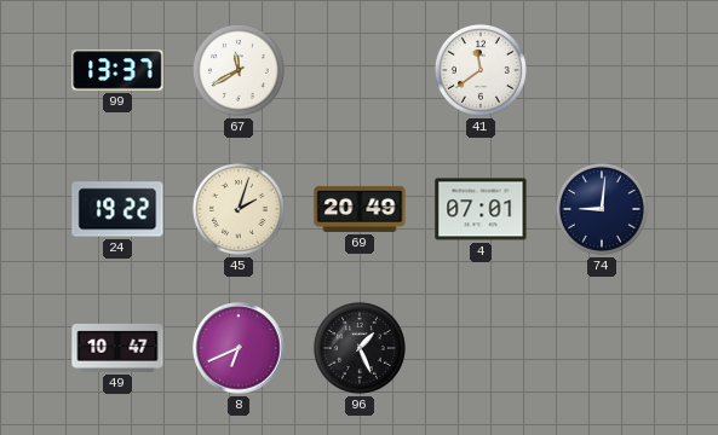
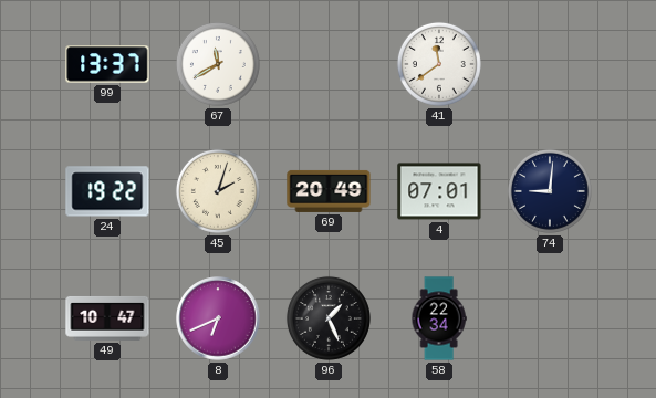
58: none -> 22:34
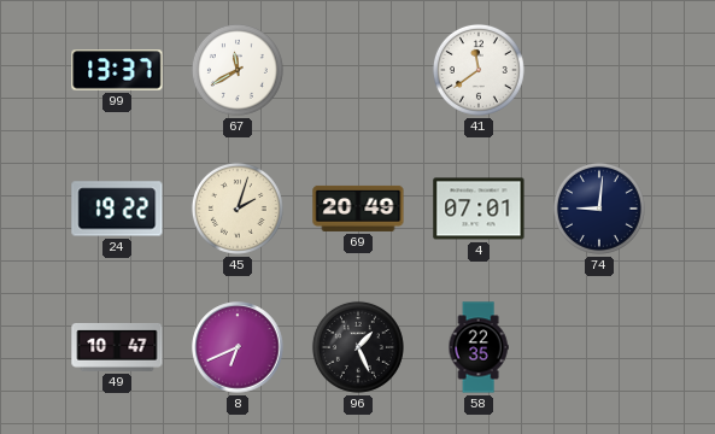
58: 22:34 -> 22:35
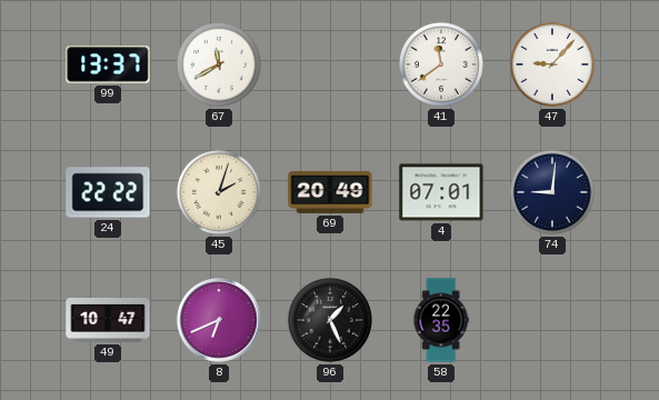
47: none -> 9:07
24: 19:22 -> 22:22
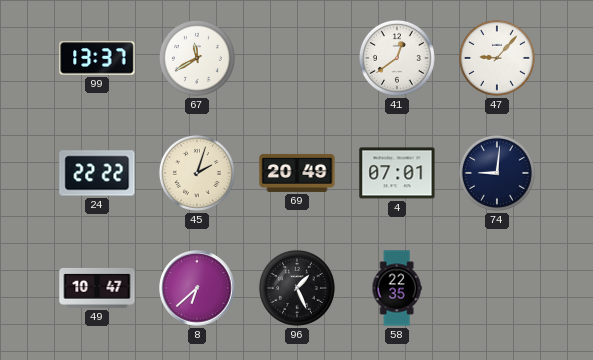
41: 11:39 -> 12:39
8: 6:41 -> 6:38
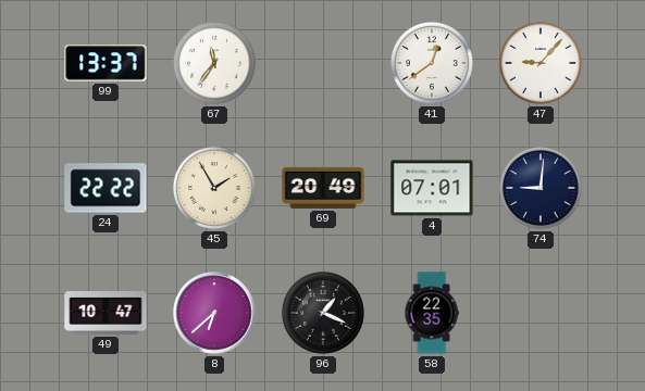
67: 11:40 -> 11:36
45: 2:03 -> 1:55
96: 1:26 -> 1:19
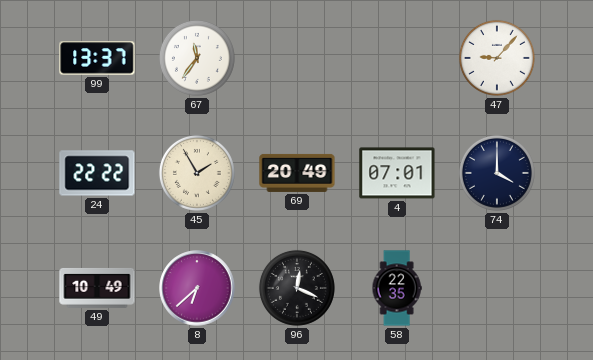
41: 12:39 -> none
74: 9:01 -> 4:00
49: 10:47 -> 10:49
96: 1:19 -> 12:19
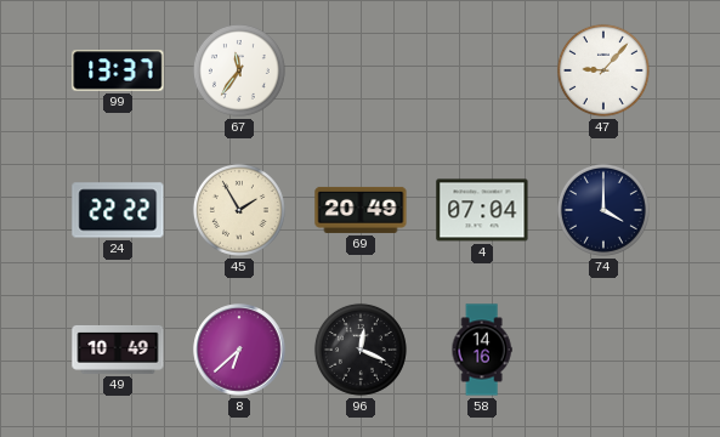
4: 07:01 -> 07:04
58: 22:35 -> 14:16
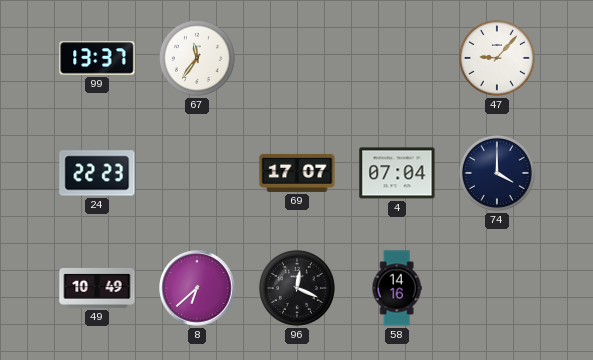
24: 22:22 -> 22:23
45: 1:55 -> none
69: 20:49 -> 17:07
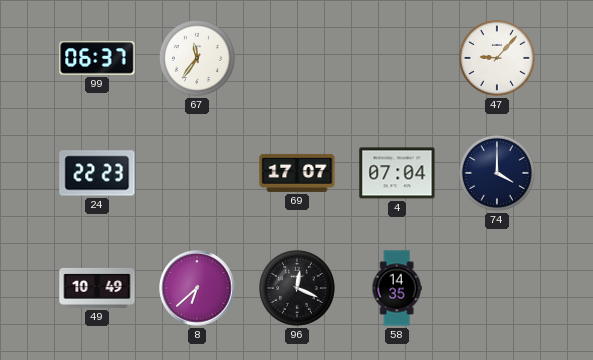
99: 13:37 -> 06:37
58: 14:16 -> 14:35
